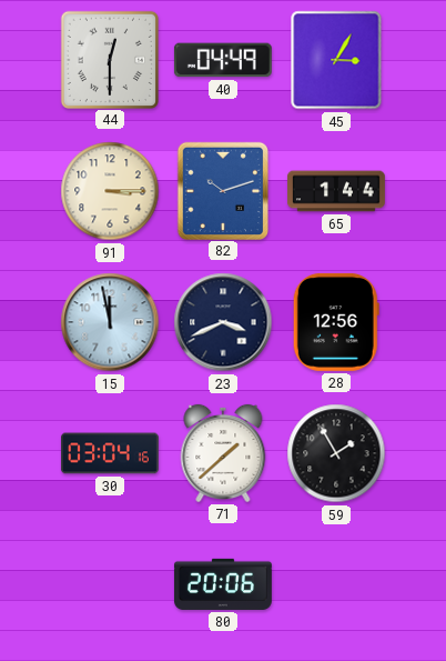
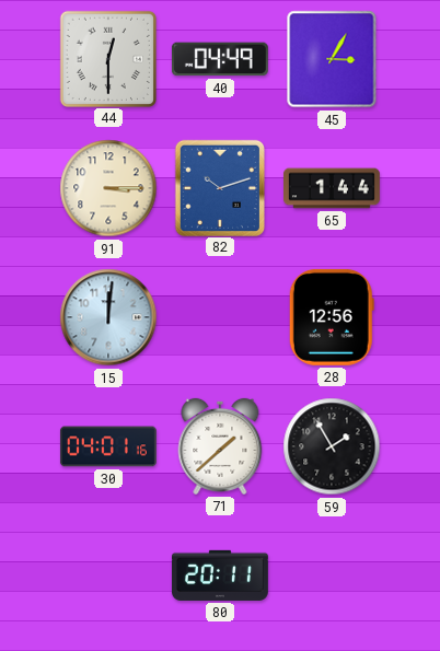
15: 11:58 -> 12:01
23: 3:41 -> none
30: 03:04 -> 04:01
80: 20:06 -> 20:11
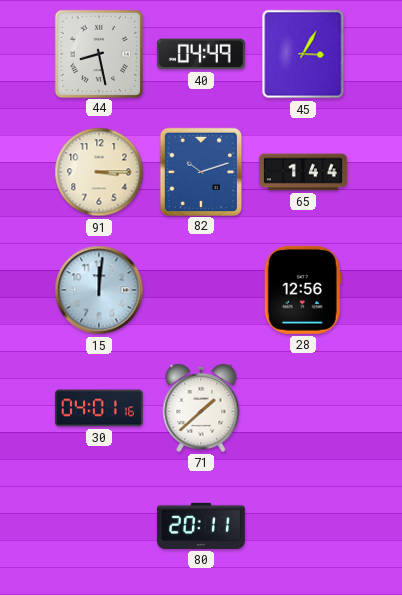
44: 12:30 -> 8:28
59: 1:55 -> none
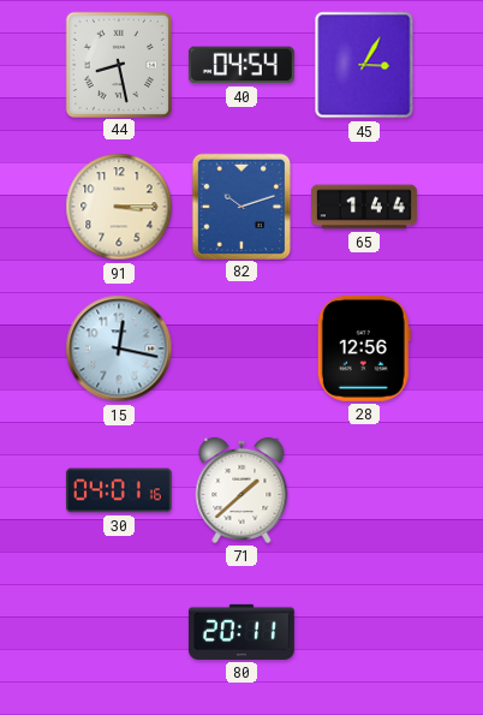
40: 04:49 -> 04:54
15: 12:01 -> 12:17
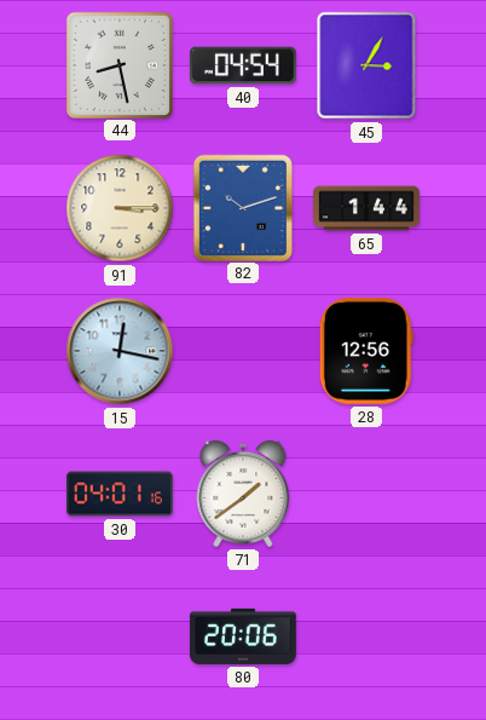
71: 1:38 -> 1:39
80: 20:11 -> 20:06
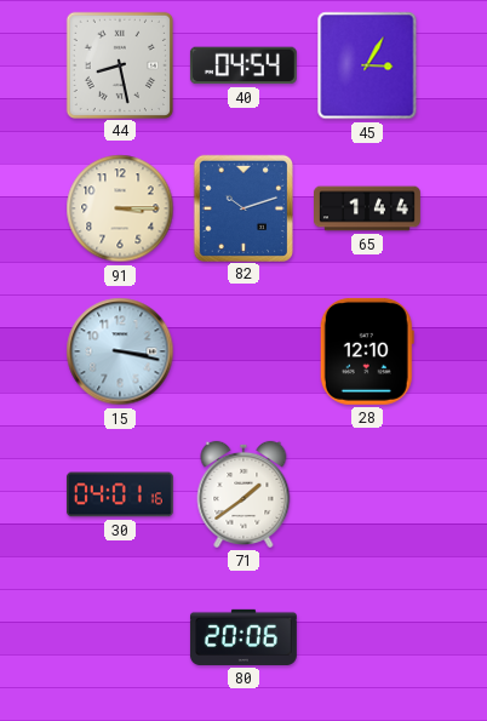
15: 12:17 -> 3:17
28: 12:56 -> 12:10
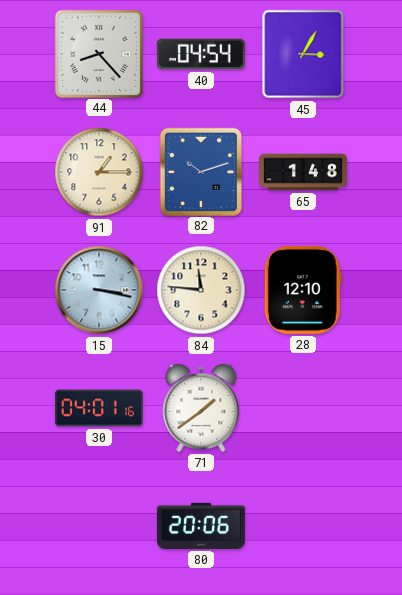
44: 8:28 -> 8:23
91: 3:15 -> 1:15
65: 1:44 -> 1:48
84: none -> 11:46
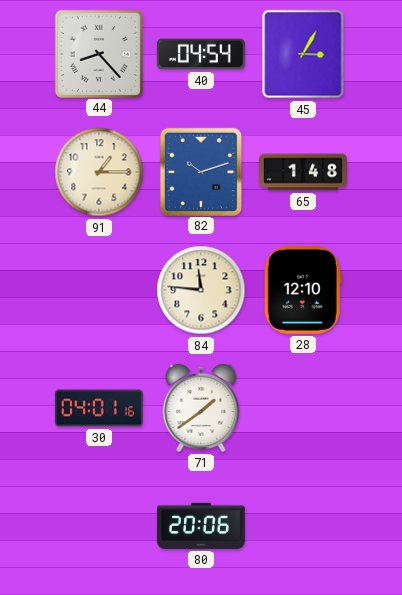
15: 3:17 -> none
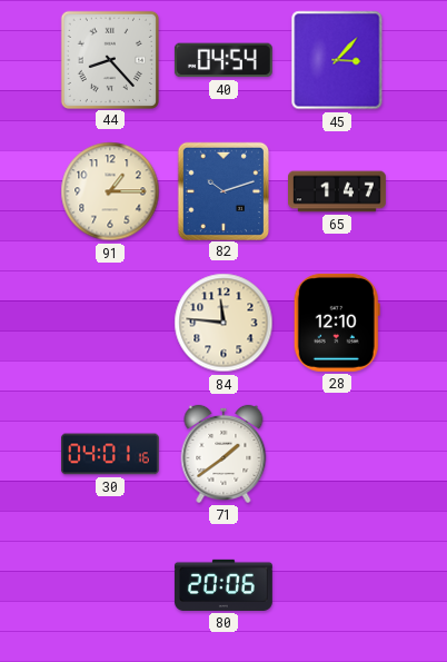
45: 3:05 -> 3:07
65: 1:48 -> 1:47
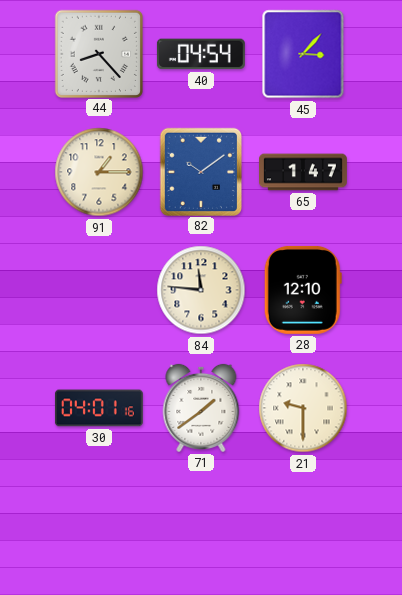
82: 10:12 -> 10:09
21: none -> 9:30
80: 20:06 -> none
